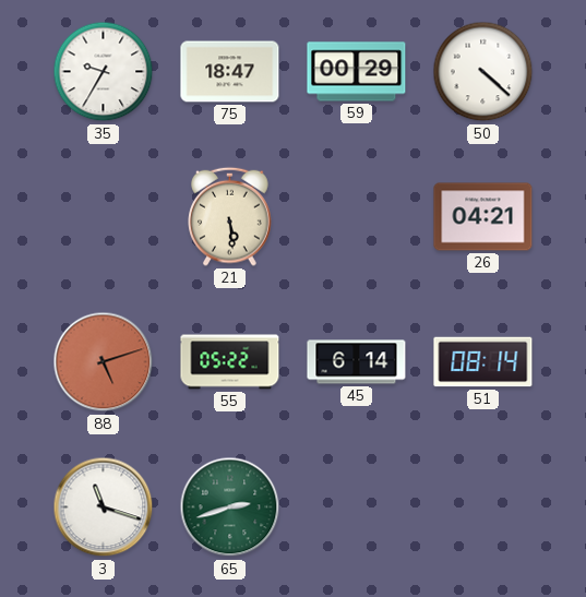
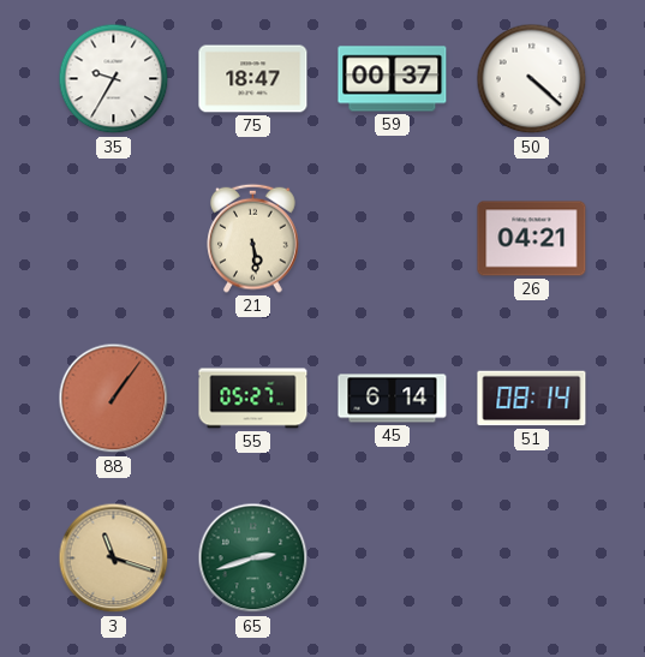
59: 00:29 -> 00:37
88: 5:12 -> 1:06
55: 05:22 -> 05:27
3 dial: white -> champagne
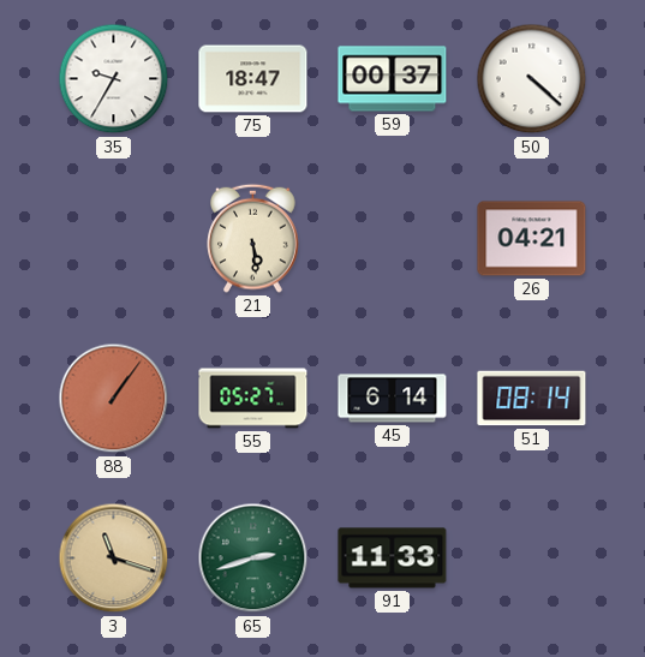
91: none -> 11:33
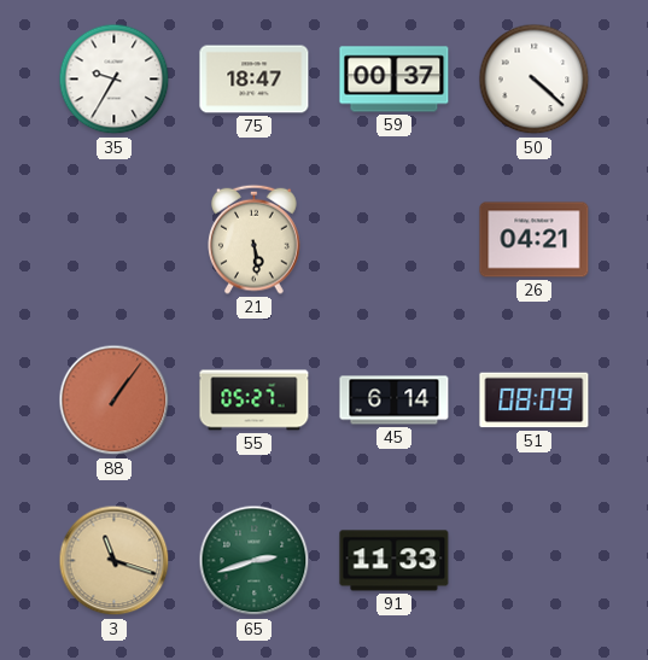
51: 08:14 -> 08:09
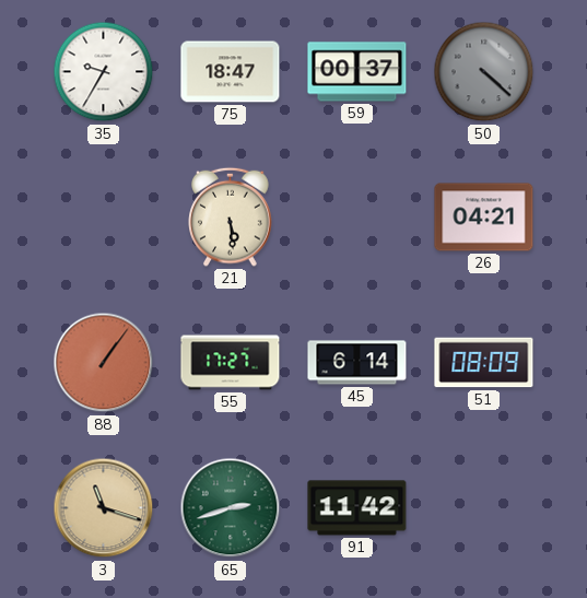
50 dial: white -> grey
55: 05:27 -> 17:27
91: 11:33 -> 11:42
